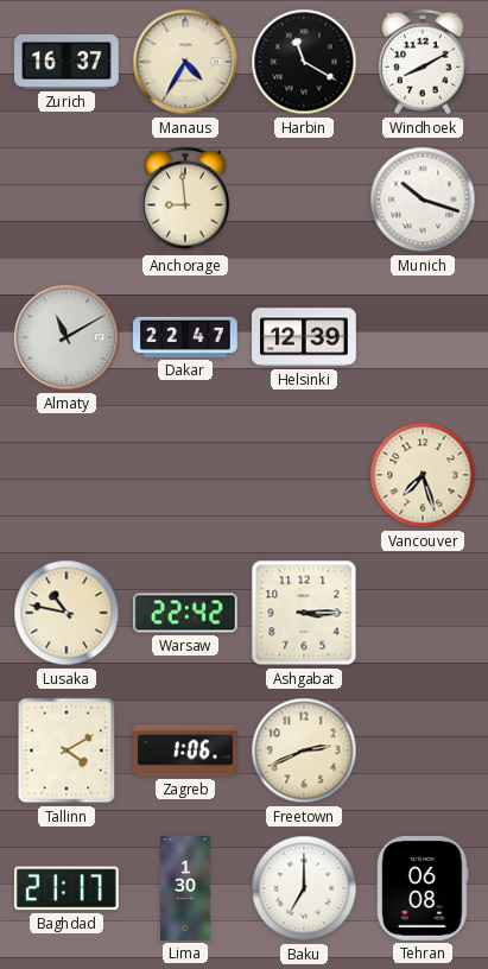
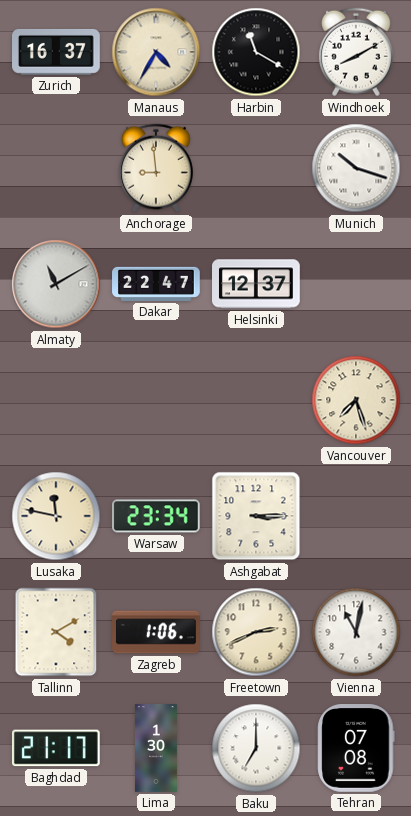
Helsinki: 12:39 -> 12:37
Lusaka: 10:47 -> 11:47
Warsaw: 22:42 -> 23:34
Vienna: none -> 11:02
Tehran: 06:08 -> 07:08
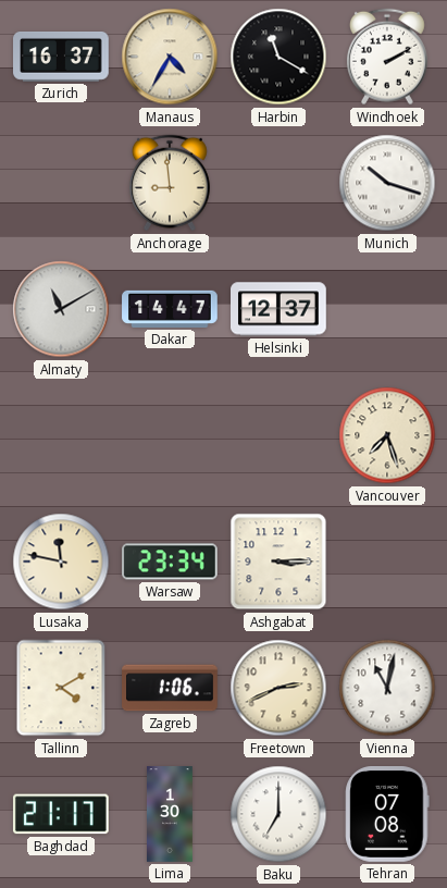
Windhoek: 8:10 -> 2:10
Dakar: 22:47 -> 14:47
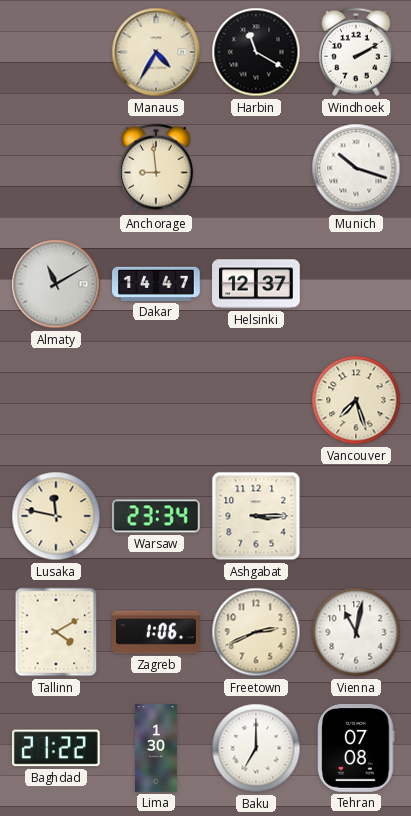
Zurich: 16:37 -> none
Baghdad: 21:17 -> 21:22
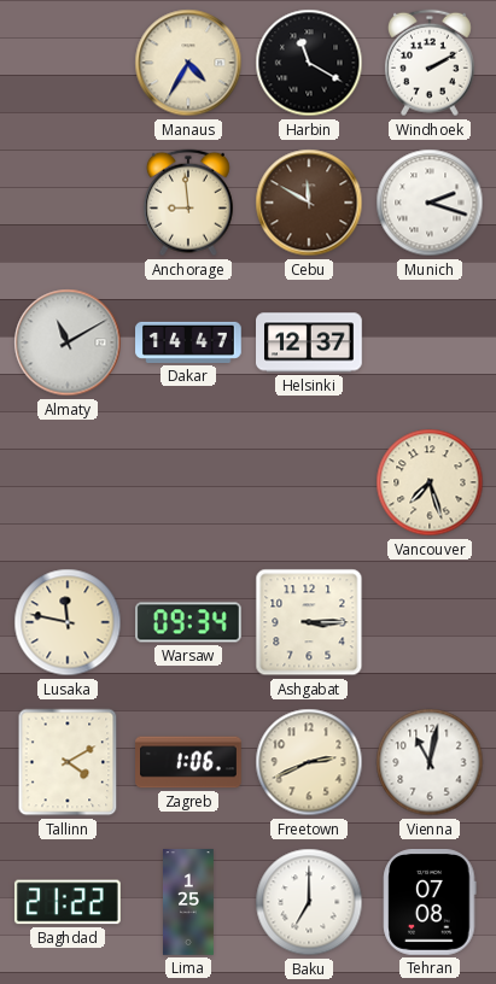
Cebu: none -> 11:50
Munich: 10:18 -> 2:18
Warsaw: 23:34 -> 09:34
Lima: 1:30 -> 1:25
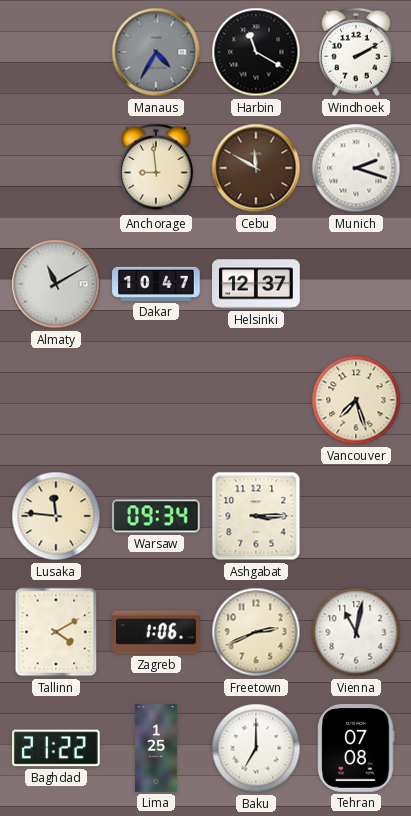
Manaus dial: cream -> grey
Dakar: 14:47 -> 10:47
Lusaka: 11:47 -> 11:46
